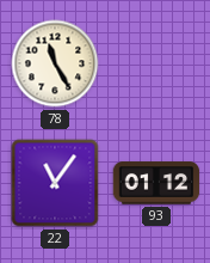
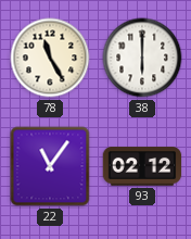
38: none -> 6:00
93: 01:12 -> 02:12
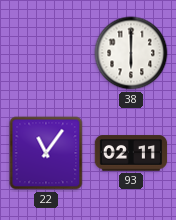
78: 11:25 -> none
93: 02:12 -> 02:11
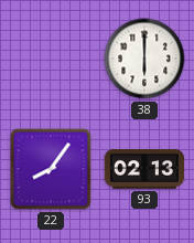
22: 11:06 -> 8:06
93: 02:11 -> 02:13
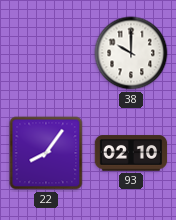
38: 6:00 -> 10:00
93: 02:13 -> 02:10
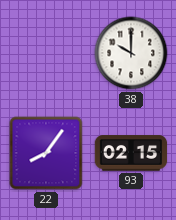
93: 02:10 -> 02:15
